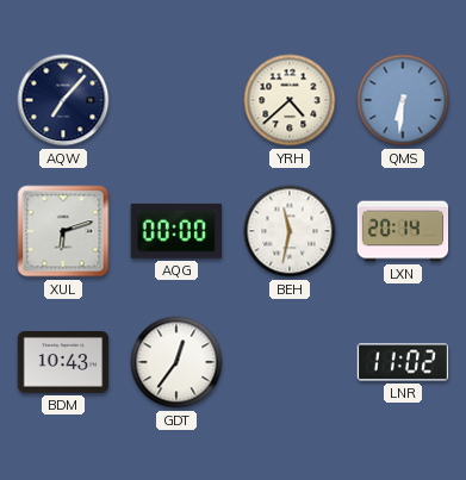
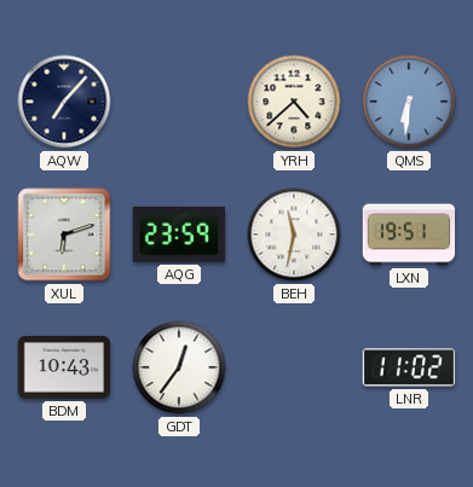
AQG: 00:00 -> 23:59
LXN: 20:14 -> 19:51
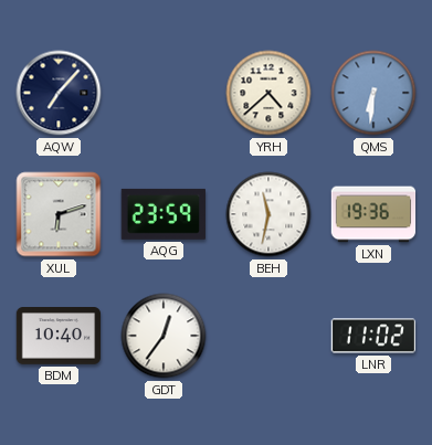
LXN: 19:51 -> 19:36
BDM: 10:43 -> 10:40
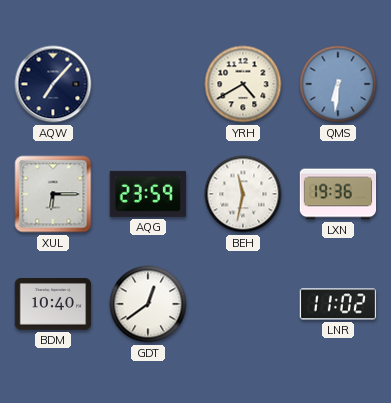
YRH: 4:38 -> 4:40
XUL: 6:12 -> 6:15
GDT: 12:36 -> 12:39
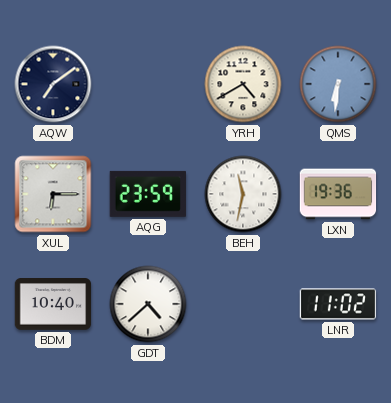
AQW: 7:07 -> 7:09
GDT: 12:39 -> 4:38
